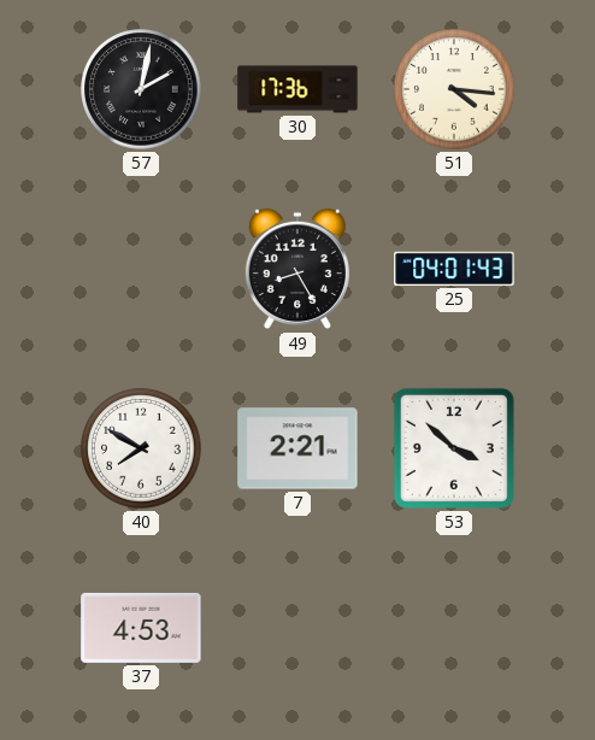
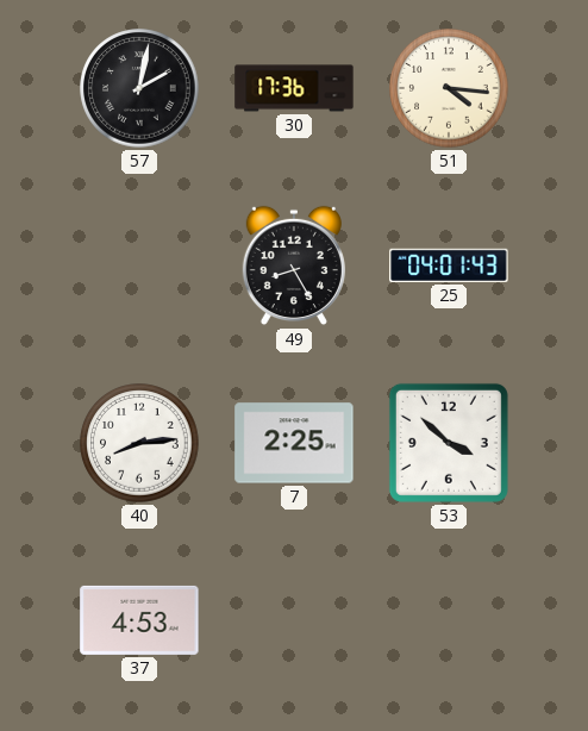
40: 7:50 -> 8:14
7: 2:21 -> 2:25
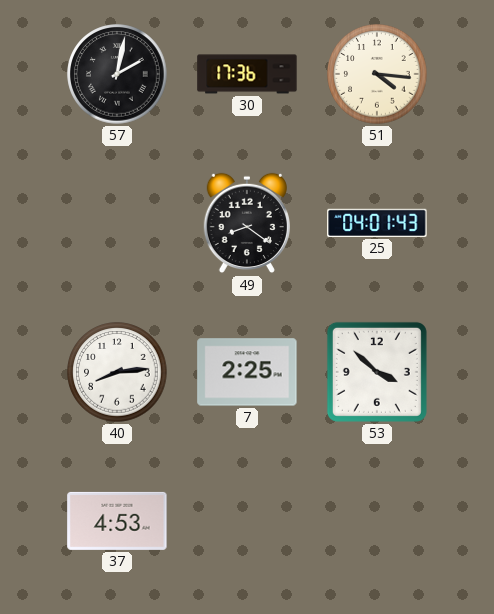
49: 8:25 -> 8:21
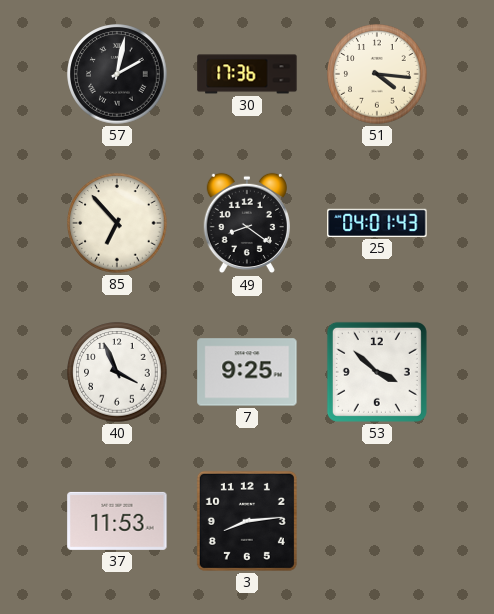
85: none -> 6:53
40: 8:14 -> 3:56
7: 2:25 -> 9:25
37: 4:53 -> 11:53
3: none -> 8:14
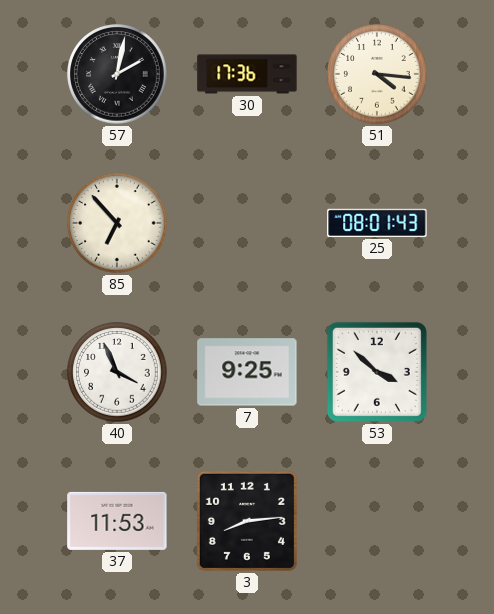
49: 8:21 -> none
25: 04:01 -> 08:01
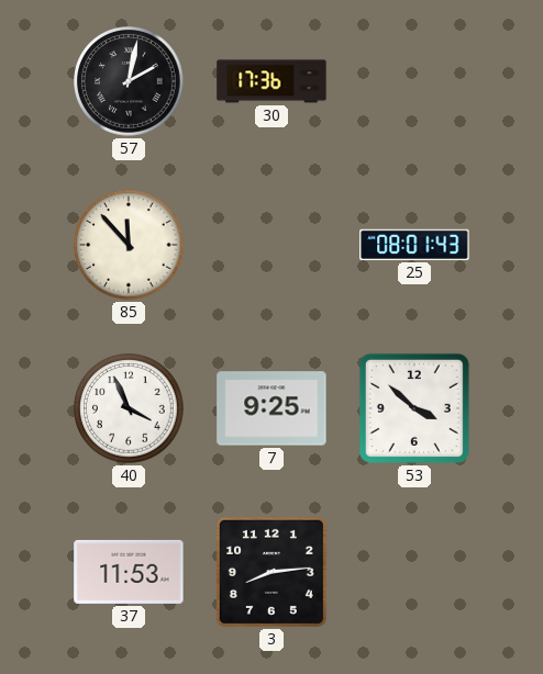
51: 4:16 -> none
85: 6:53 -> 11:53
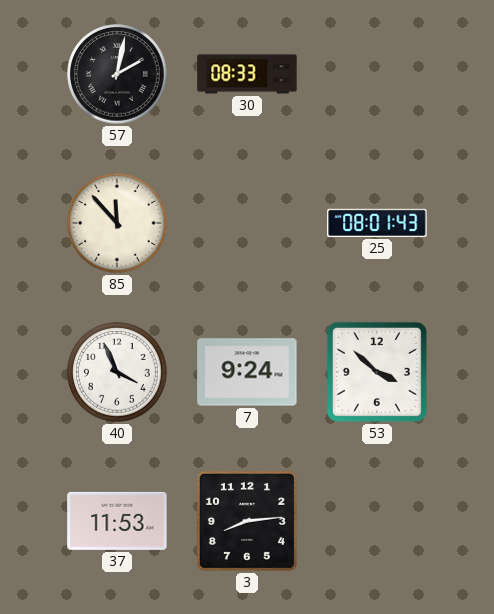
30: 17:36 -> 08:33
7: 9:25 -> 9:24
